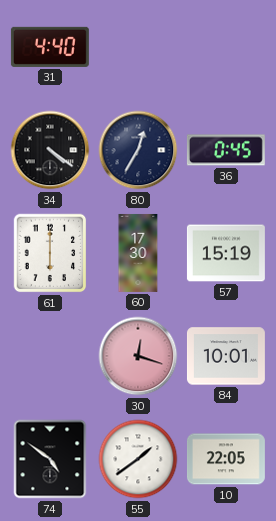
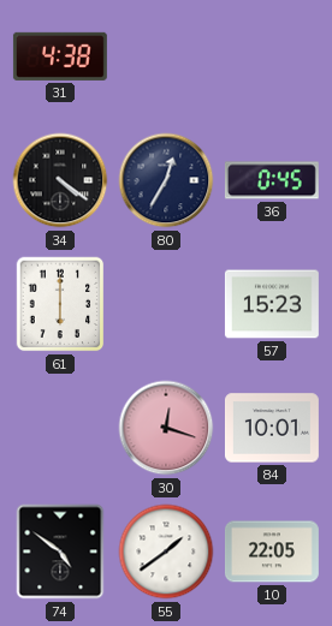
31: 4:40 -> 4:38
60: 17:30 -> none
57: 15:19 -> 15:23
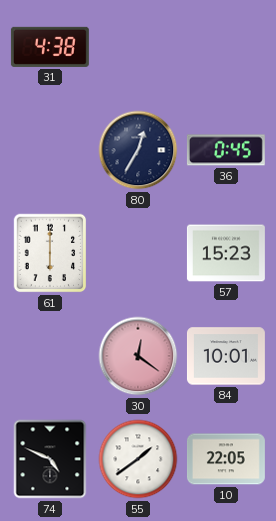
34: 4:21 -> none
30: 12:18 -> 12:21
74: 4:51 -> 4:49
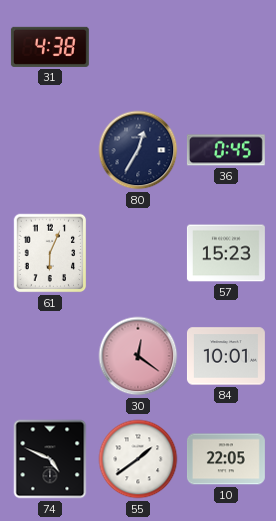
61: 6:00 -> 6:04
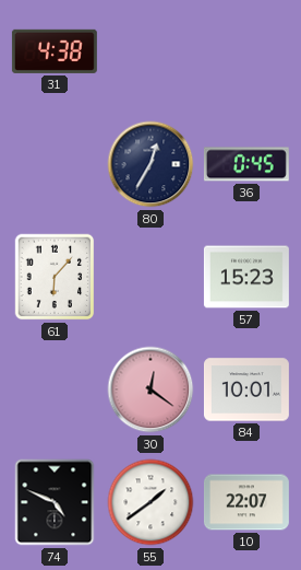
61: 6:04 -> 6:07
10: 22:05 -> 22:07
